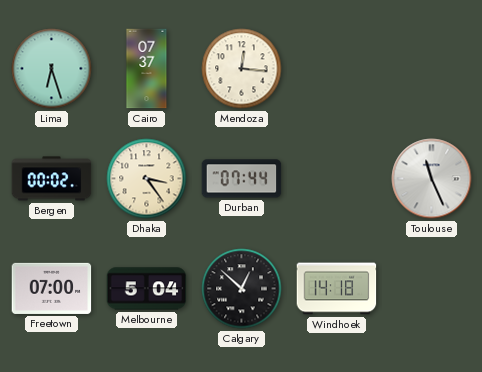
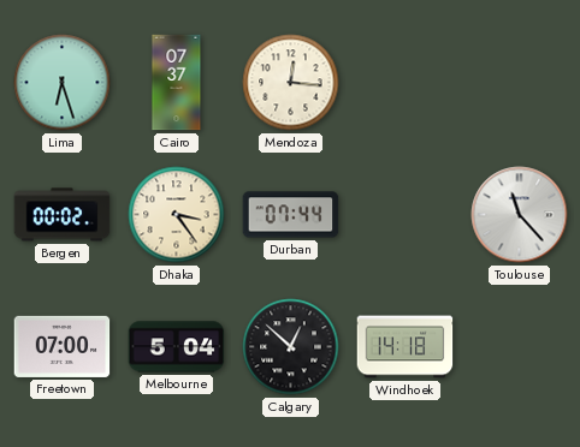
Toulouse: 11:26 -> 11:23
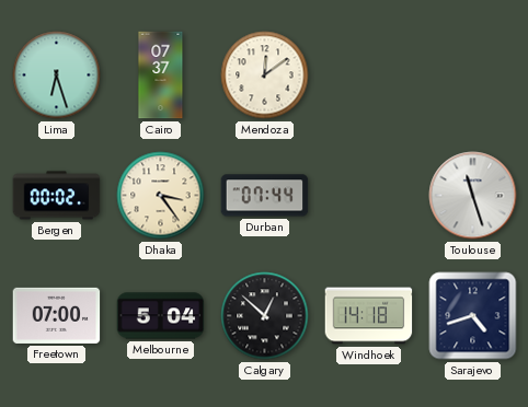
Mendoza: 12:16 -> 12:09
Toulouse: 11:23 -> 11:27
Sarajevo: none -> 4:42
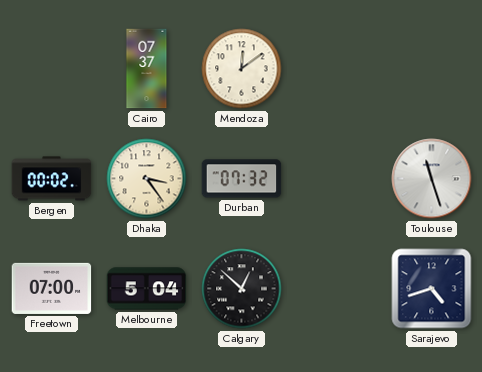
Lima: 6:27 -> none
Durban: 07:44 -> 07:32
Windhoek: 14:18 -> none
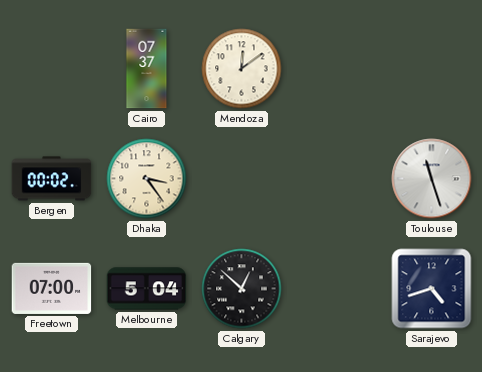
Durban: 07:32 -> none
